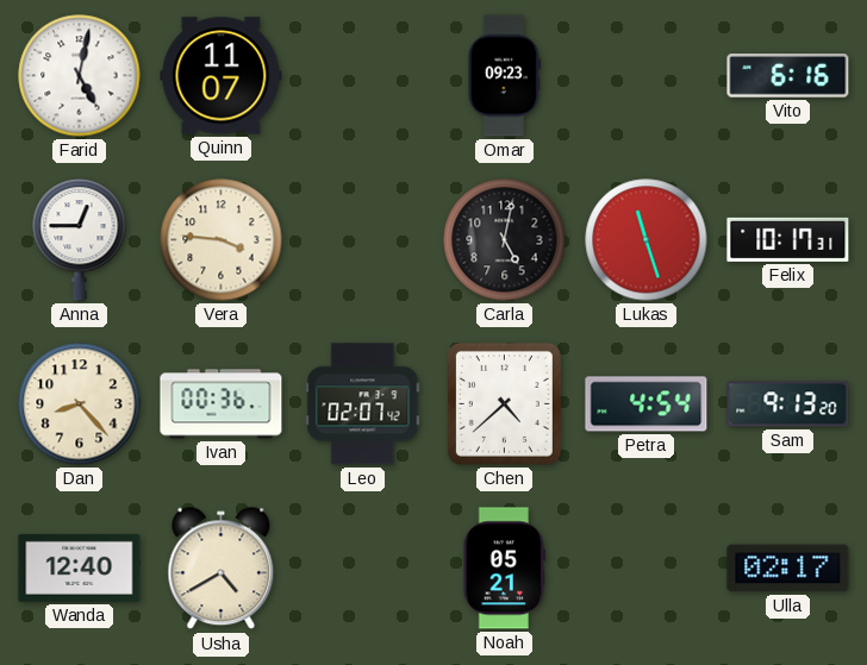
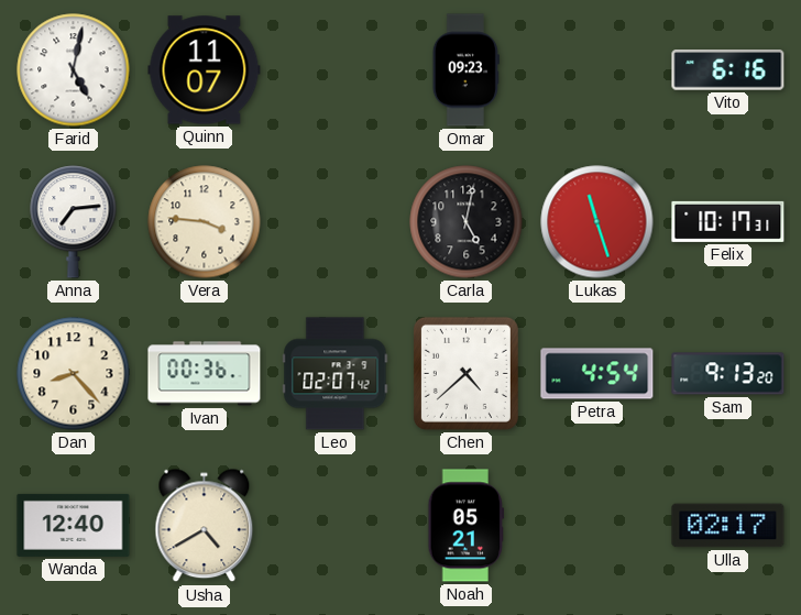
Anna: 12:45 -> 7:14
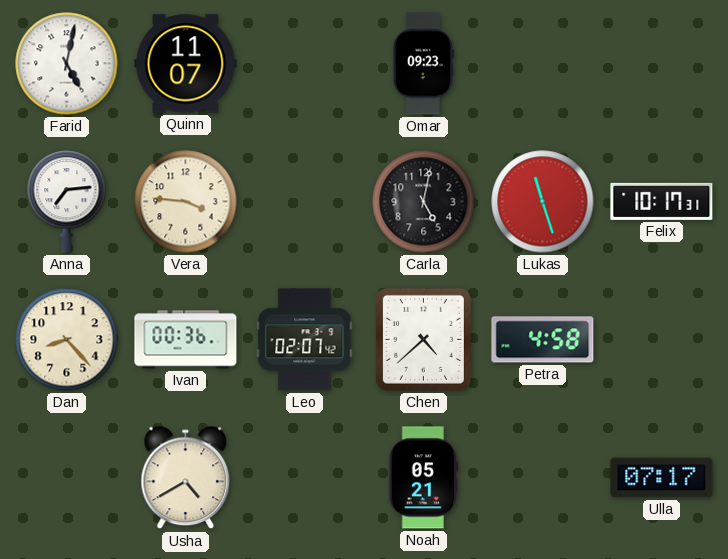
Vito: 6:16 -> none
Petra: 4:54 -> 4:58
Sam: 9:13 -> none
Wanda: 12:40 -> none
Ulla: 02:17 -> 07:17
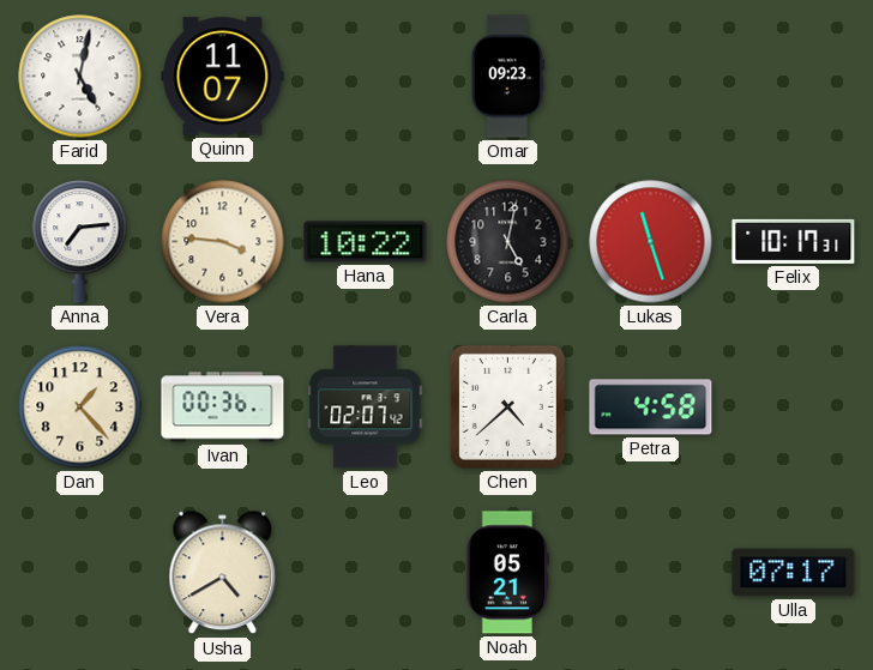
Hana: none -> 10:22
Dan: 8:23 -> 1:23
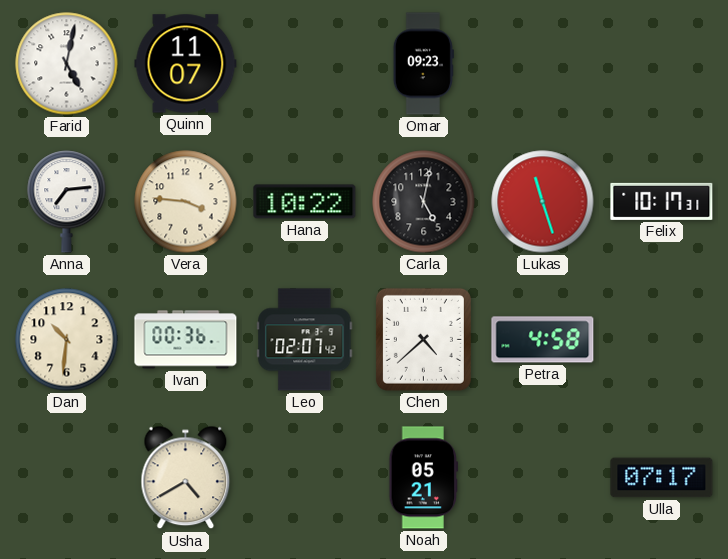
Dan: 1:23 -> 10:31
